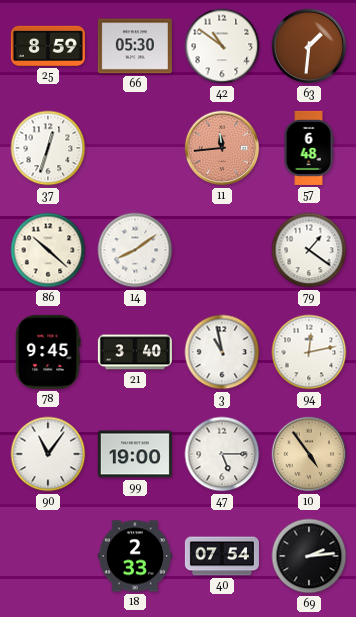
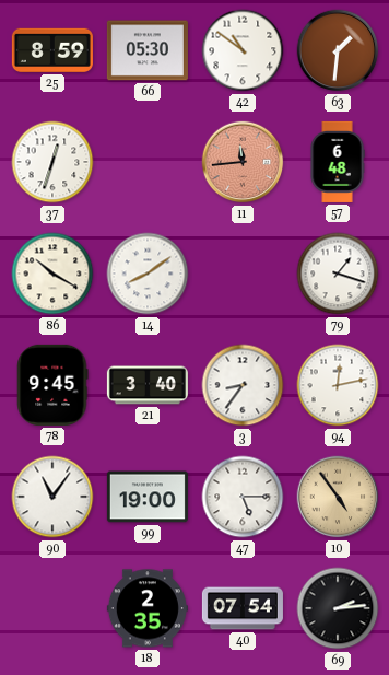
86: 10:22 -> 10:20
79: 1:21 -> 1:18
3: 10:58 -> 8:36
18: 2:33 -> 2:35
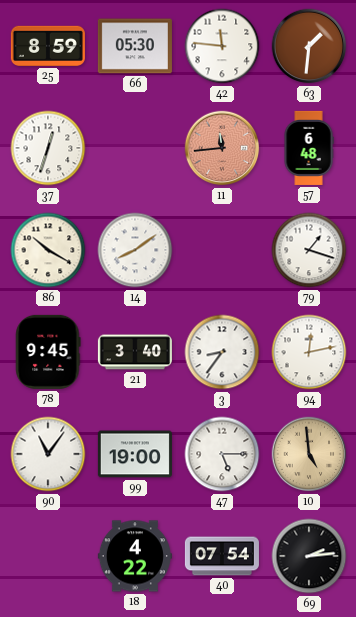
42: 10:51 -> 11:46
10: 4:54 -> 4:59
18: 2:35 -> 4:22
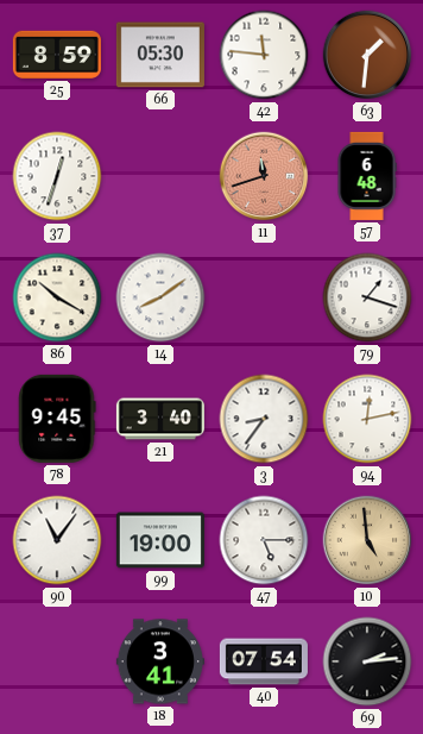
11: 11:44 -> 11:42
18: 4:22 -> 3:41
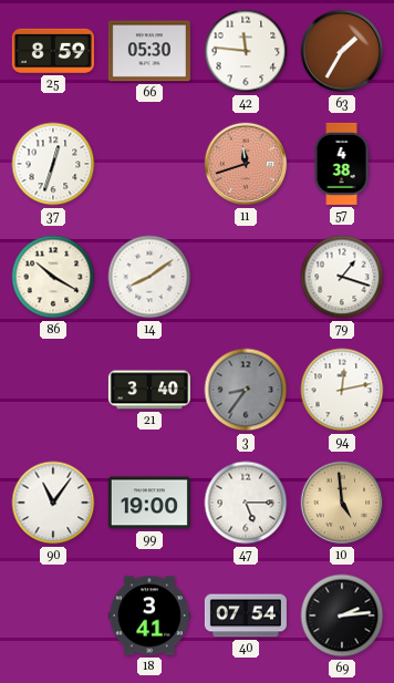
63: 1:31 -> 1:35
57: 6:48 -> 4:38
78: 9:45 -> none
3 dial: white -> grey
